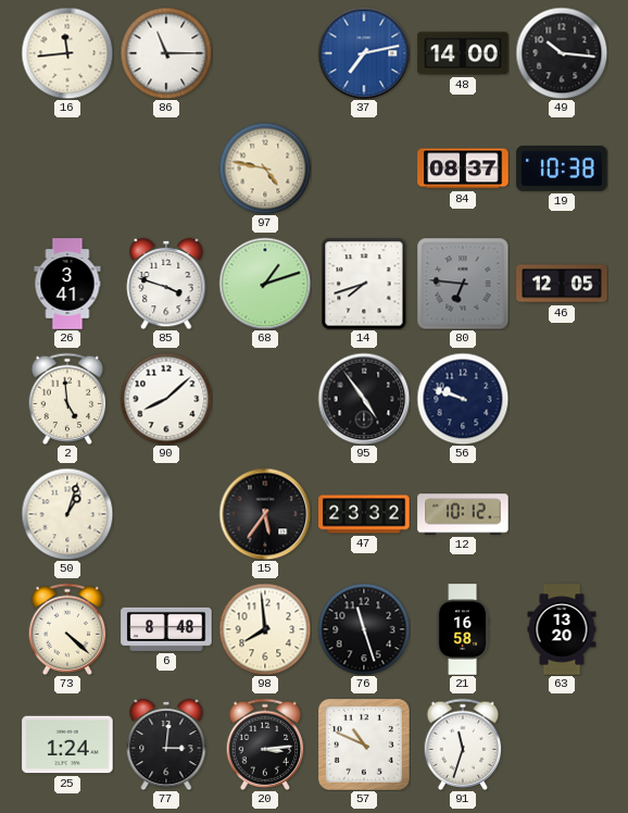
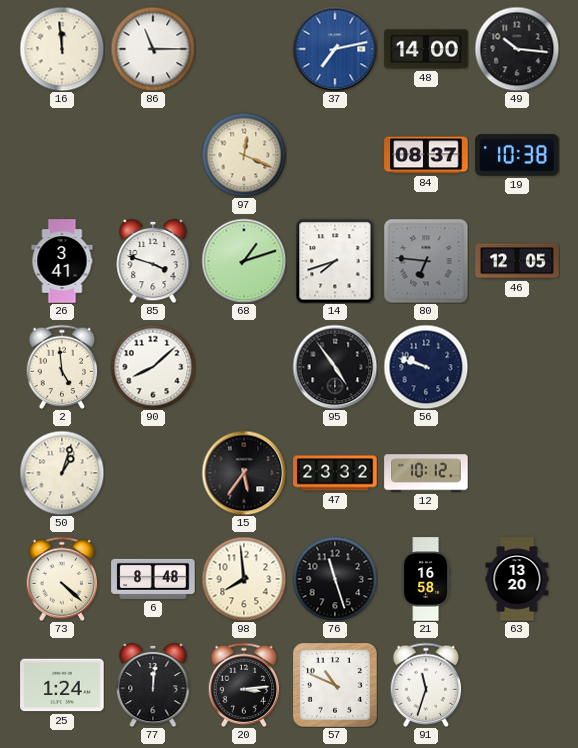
16: 11:44 -> 11:59
97: 4:47 -> 12:19
77: 3:01 -> 12:01
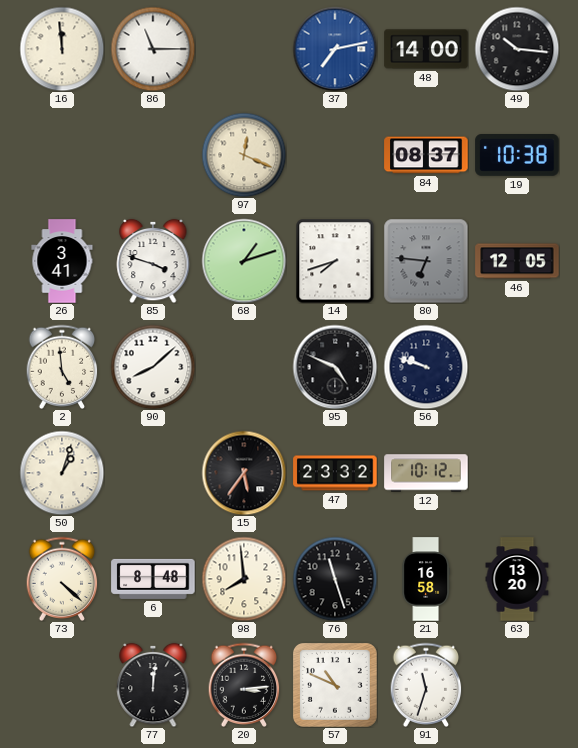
95: 4:54 -> 4:49
25: 1:24 -> none
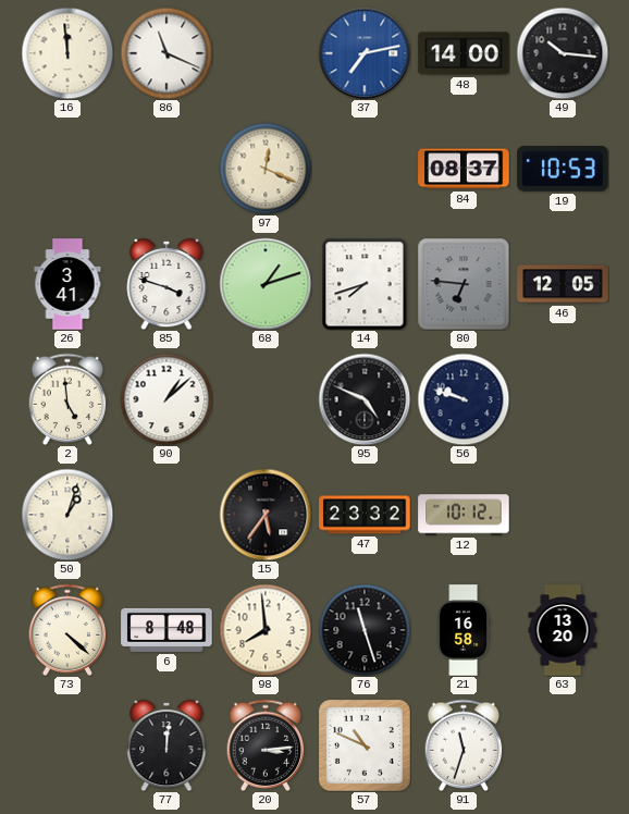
86: 11:15 -> 11:19
19: 10:38 -> 10:53
90: 8:08 -> 1:08
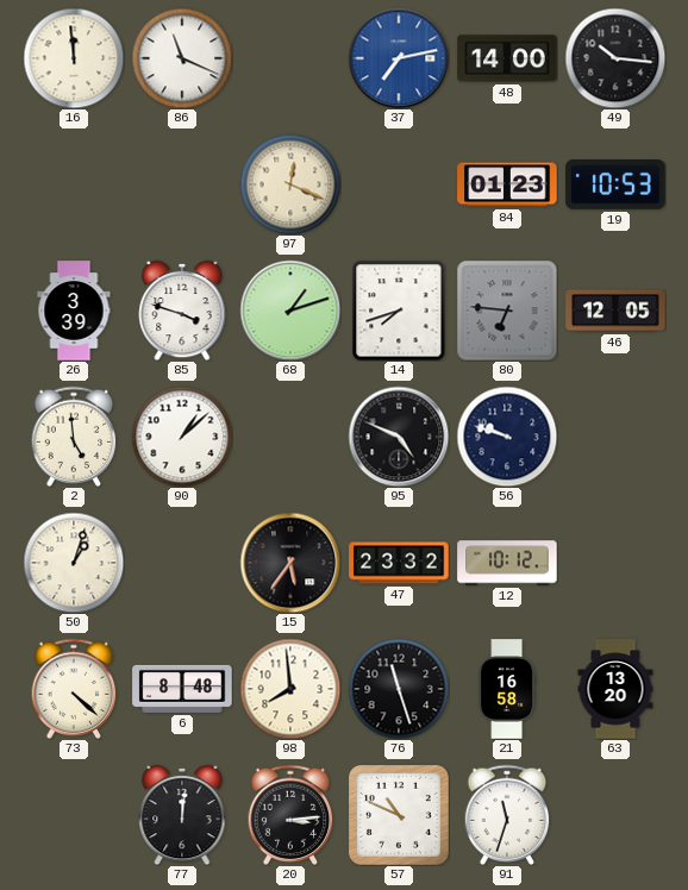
84: 08:37 -> 01:23
26: 3:41 -> 3:39
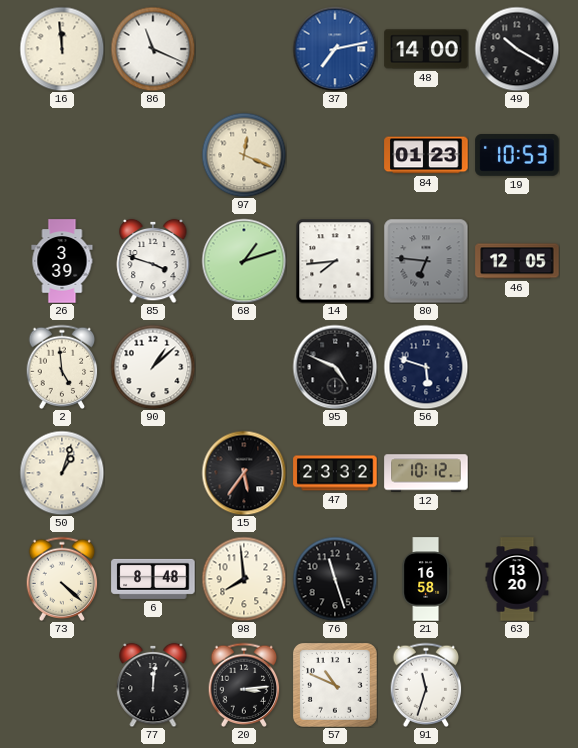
49: 10:16 -> 10:20
14: 7:42 -> 7:44
56: 9:48 -> 5:48
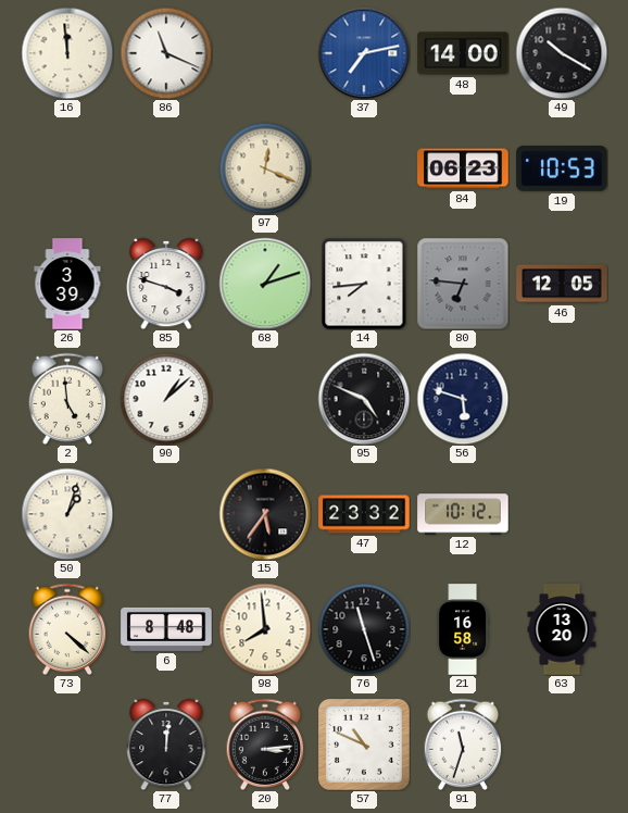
84: 01:23 -> 06:23
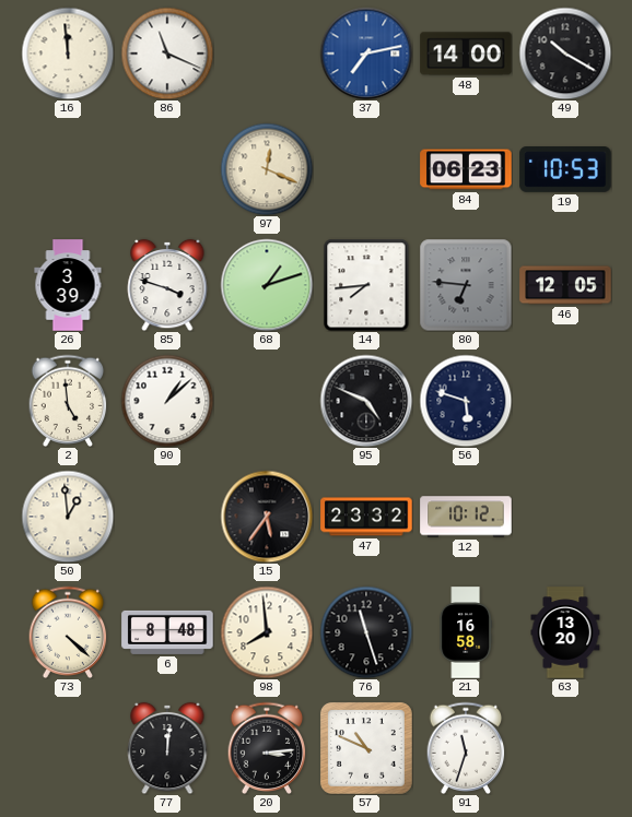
50: 1:03 -> 12:59
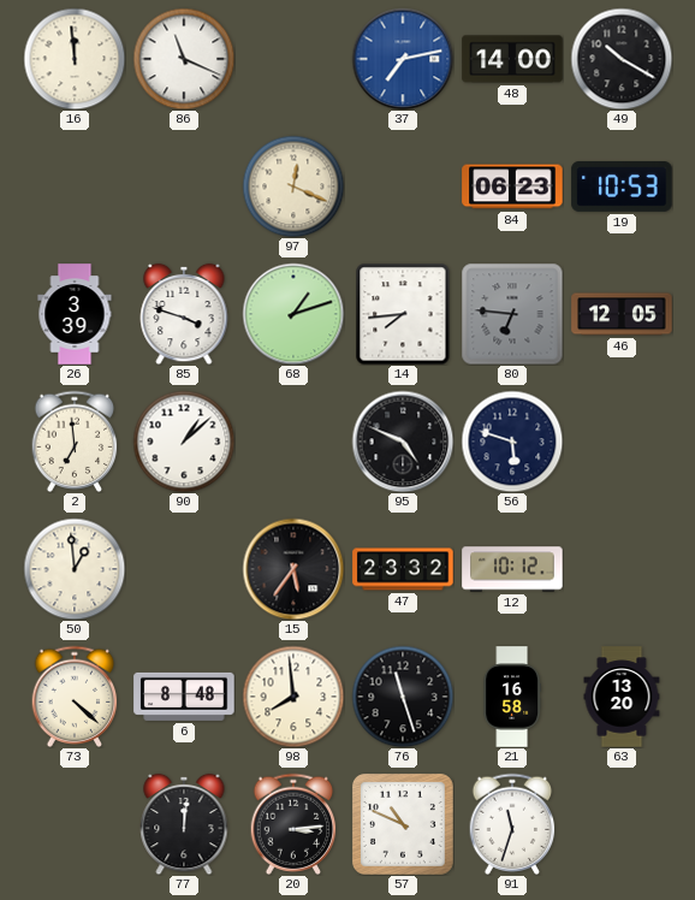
2: 4:59 -> 6:59
